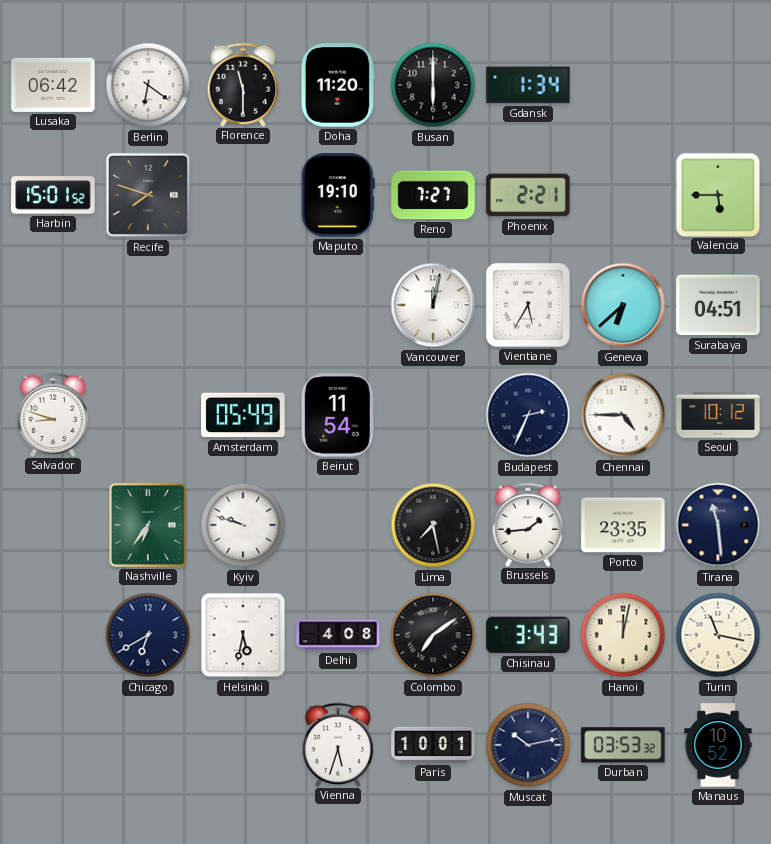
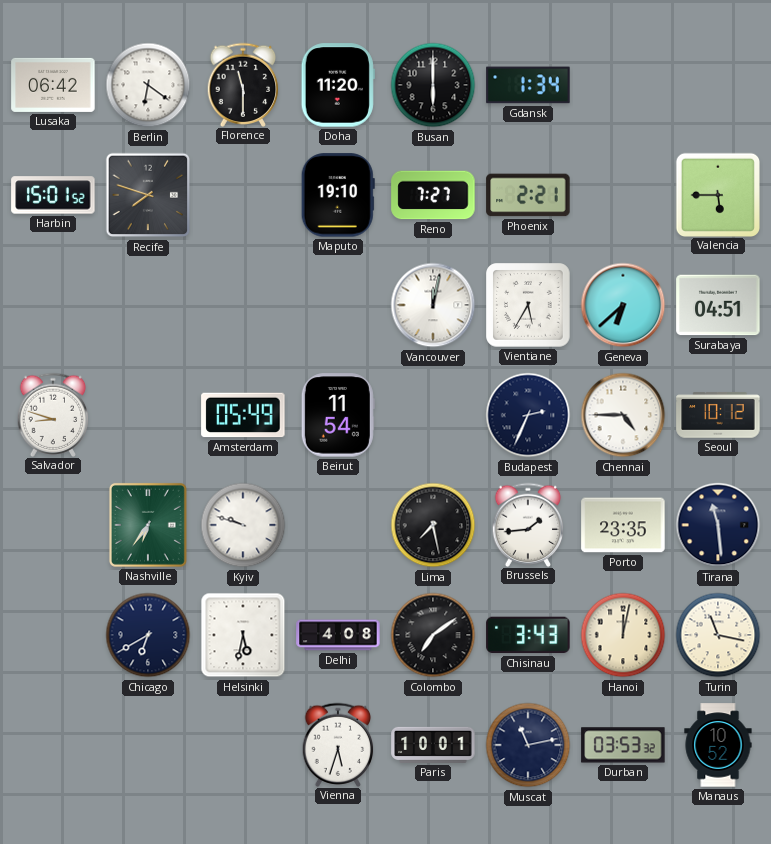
Muscat: 10:13 -> 11:13
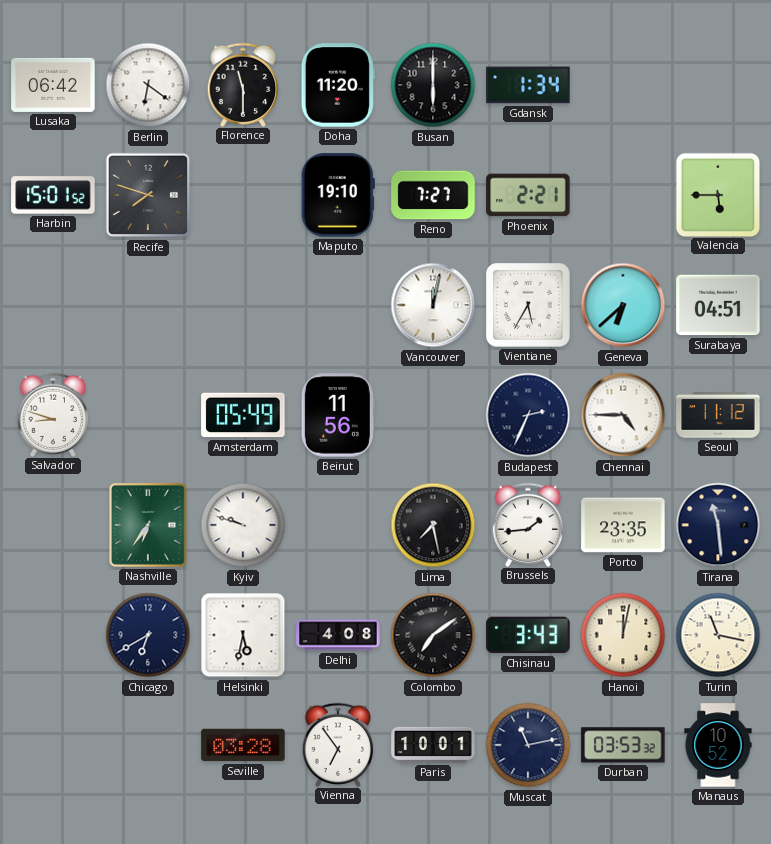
Beirut: 11:54 -> 11:56
Seoul: 10:12 -> 11:12
Seville: none -> 03:28
Vienna: 5:33 -> 6:54
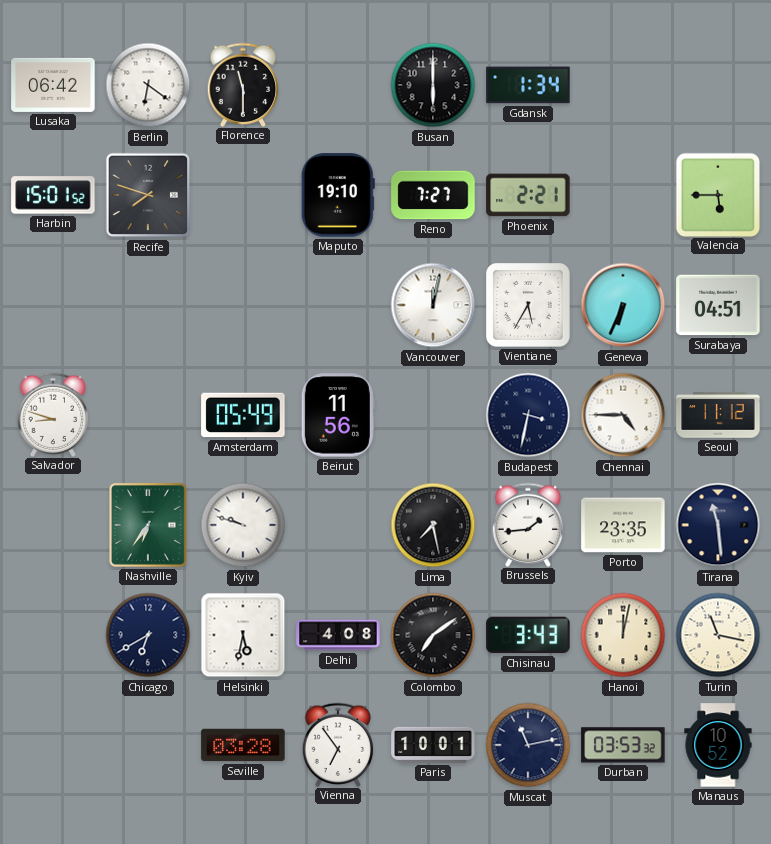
Doha: 11:20 -> none
Geneva: 6:38 -> 6:34
Budapest: 2:34 -> 3:32
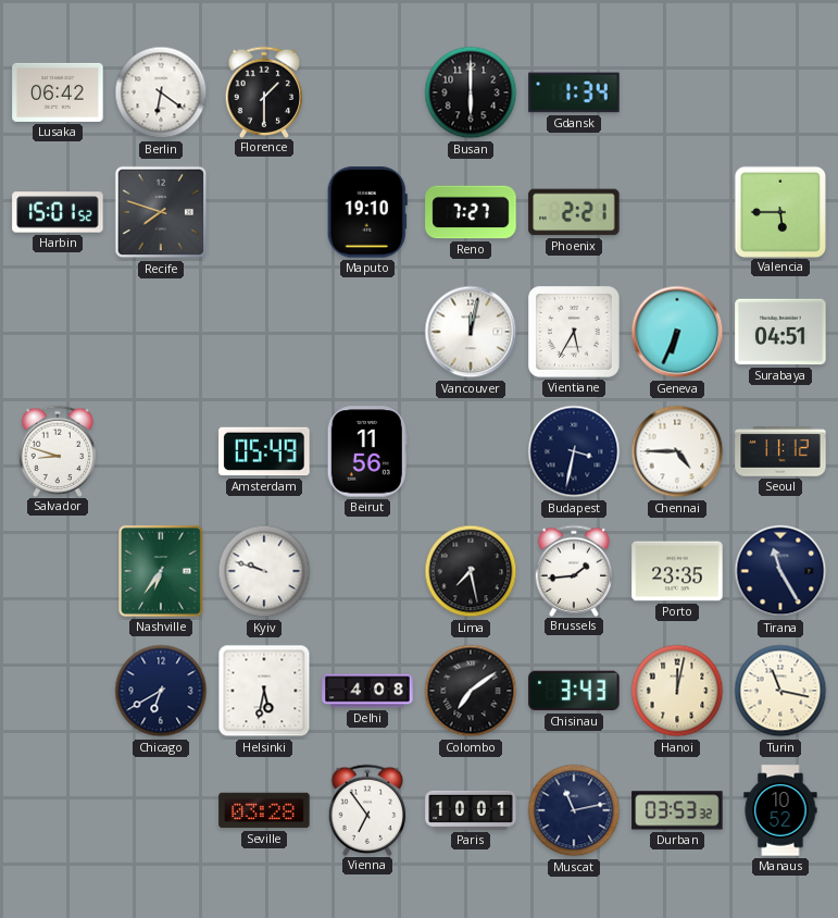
Florence: 11:30 -> 1:30
Tirana: 11:29 -> 11:25
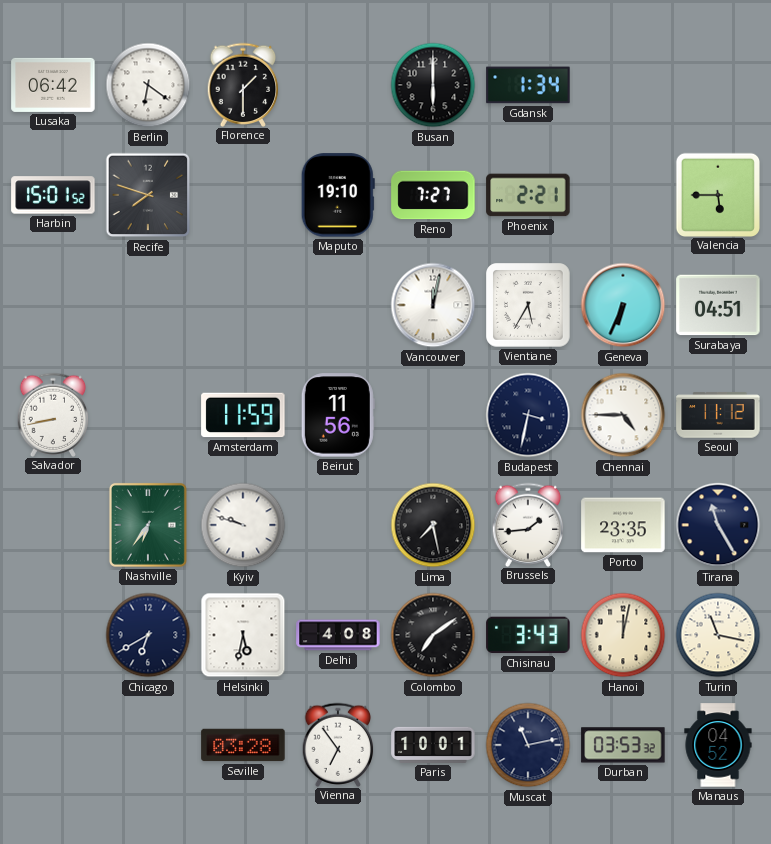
Salvador: 8:48 -> 8:43
Amsterdam: 05:49 -> 11:59
Manaus: 10:52 -> 04:52
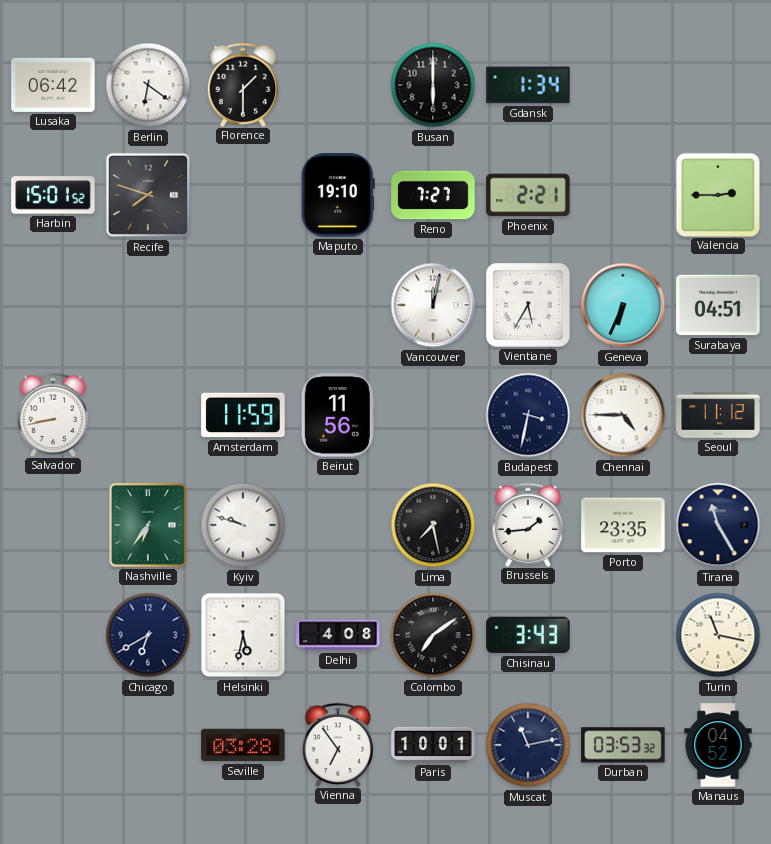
Valencia: 5:45 -> 2:45
Hanoi: 12:02 -> none
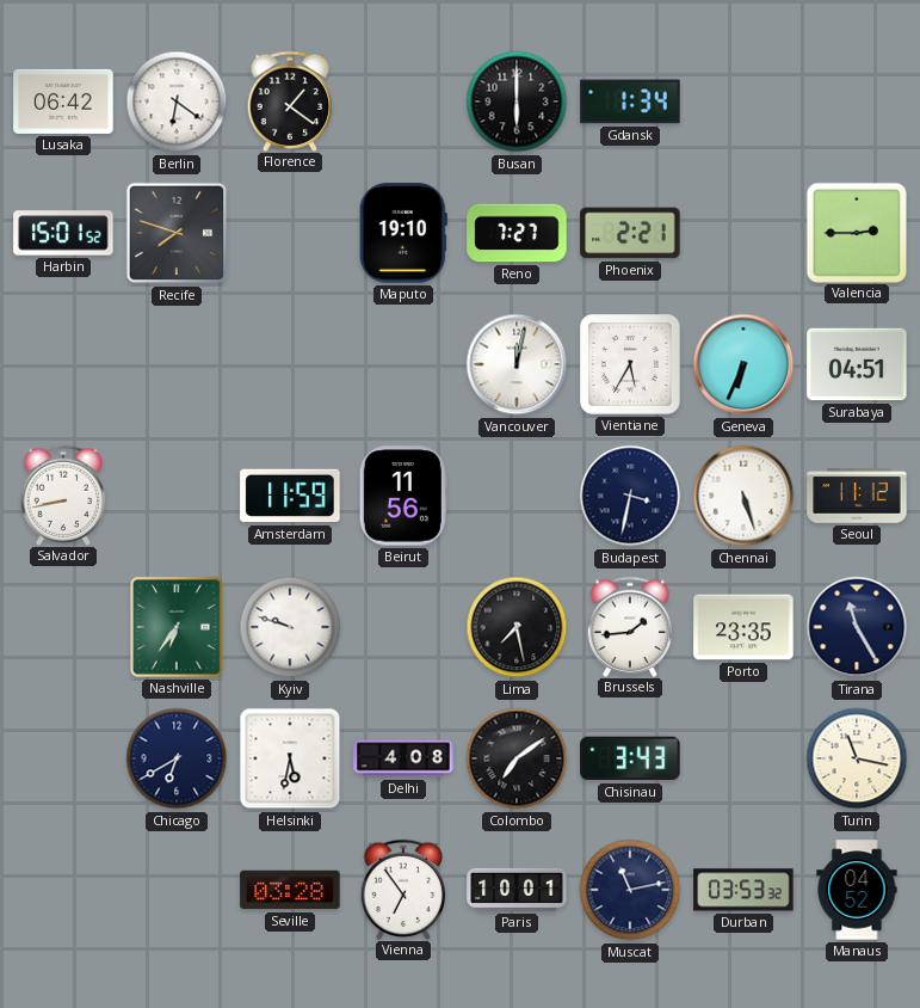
Florence: 1:30 -> 1:21
Chennai: 4:45 -> 5:27
